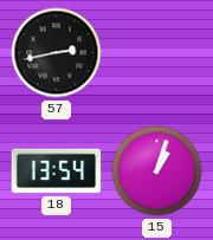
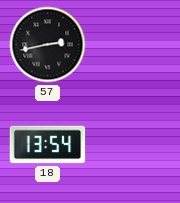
15: 1:03 -> none
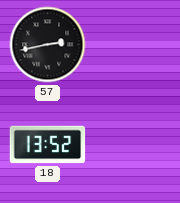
18: 13:54 -> 13:52
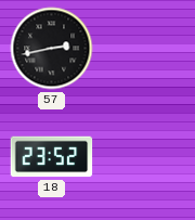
18: 13:52 -> 23:52
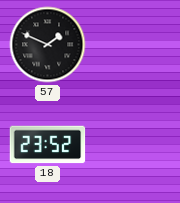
57: 2:43 -> 1:49
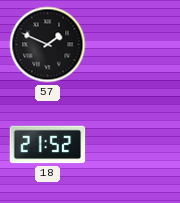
18: 23:52 -> 21:52
